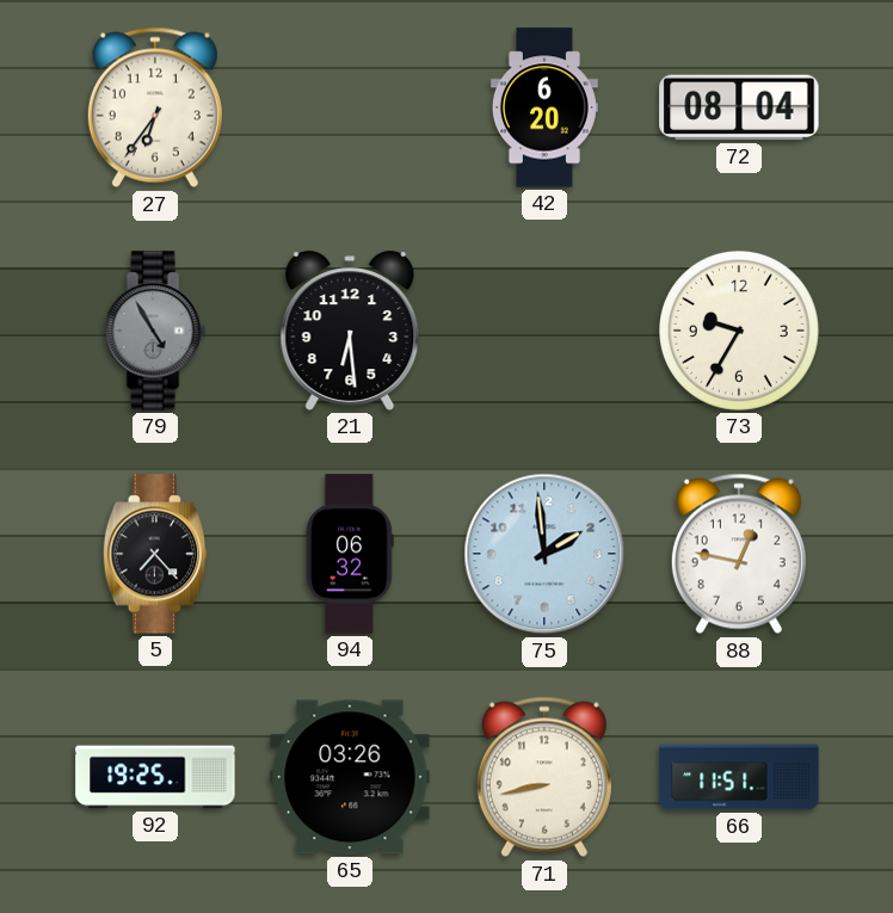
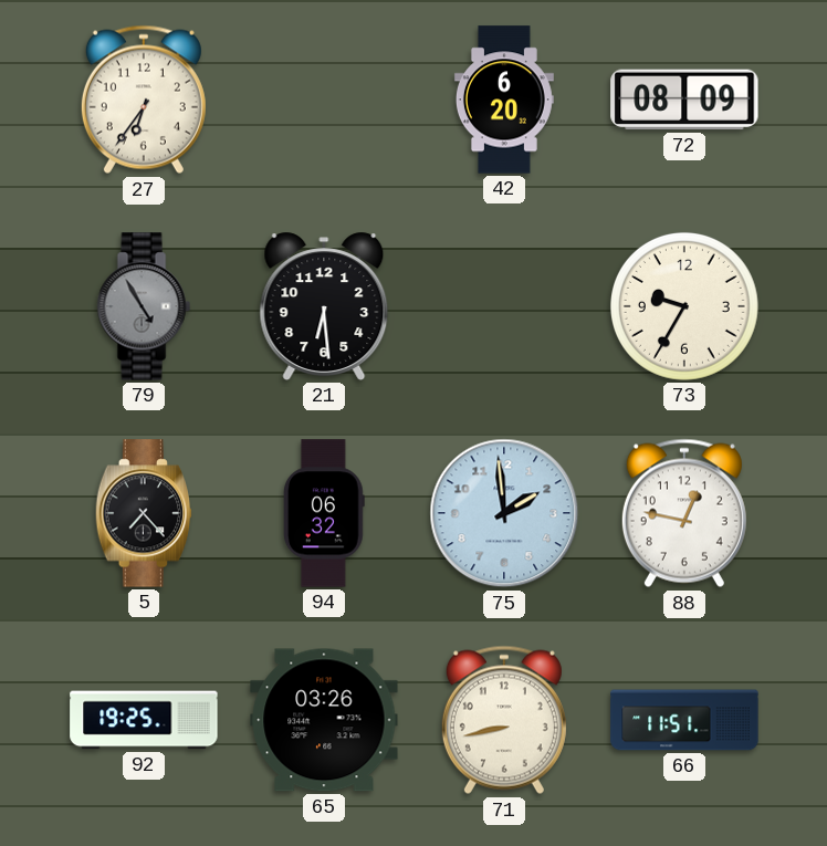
72: 08:04 -> 08:09
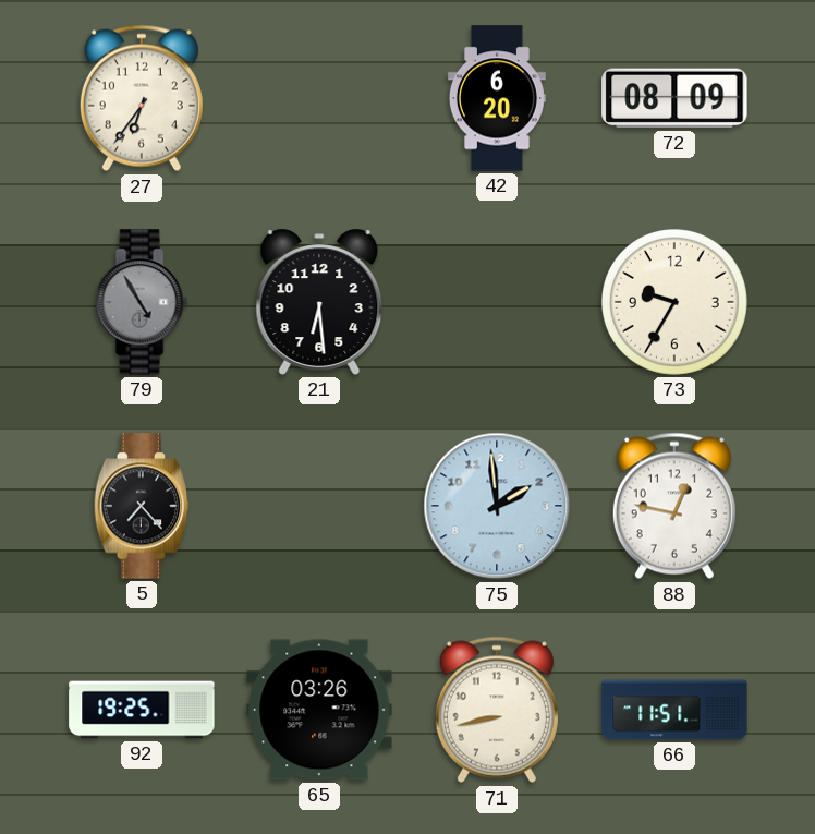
94: 06:32 -> none
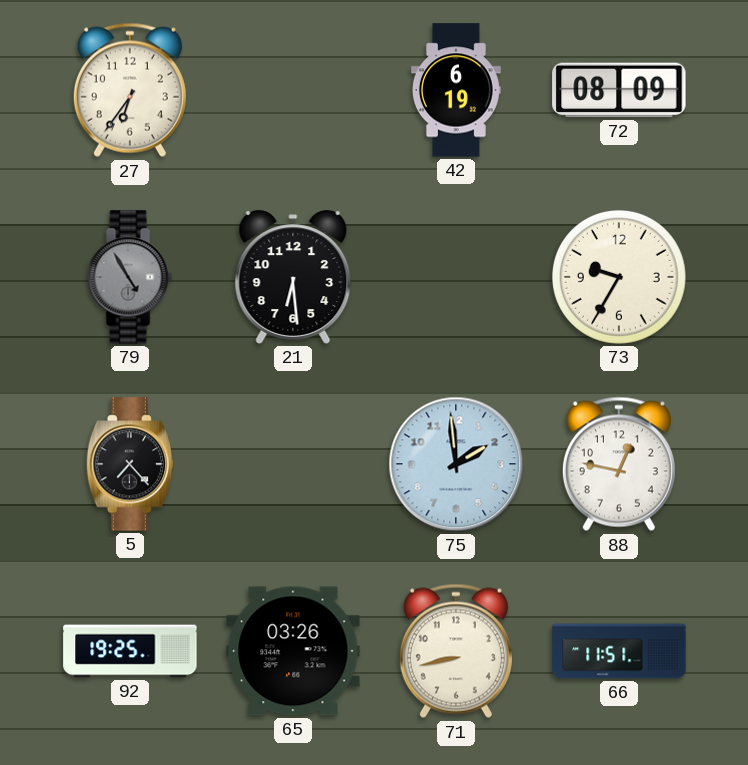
42: 6:20 -> 6:19
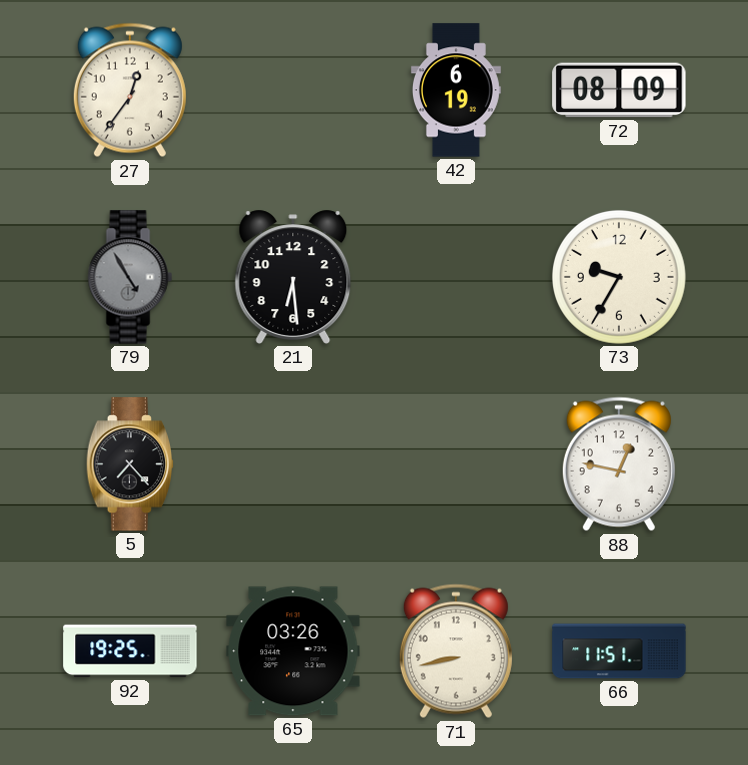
27: 6:36 -> 12:36
75: 1:59 -> none
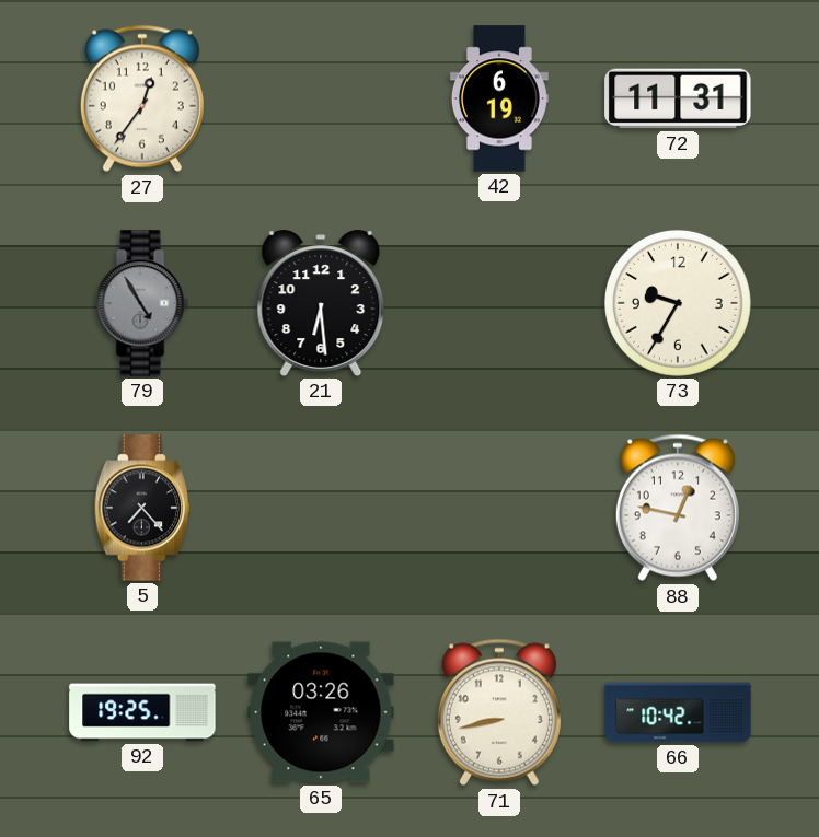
72: 08:09 -> 11:31
66: 11:51 -> 10:42
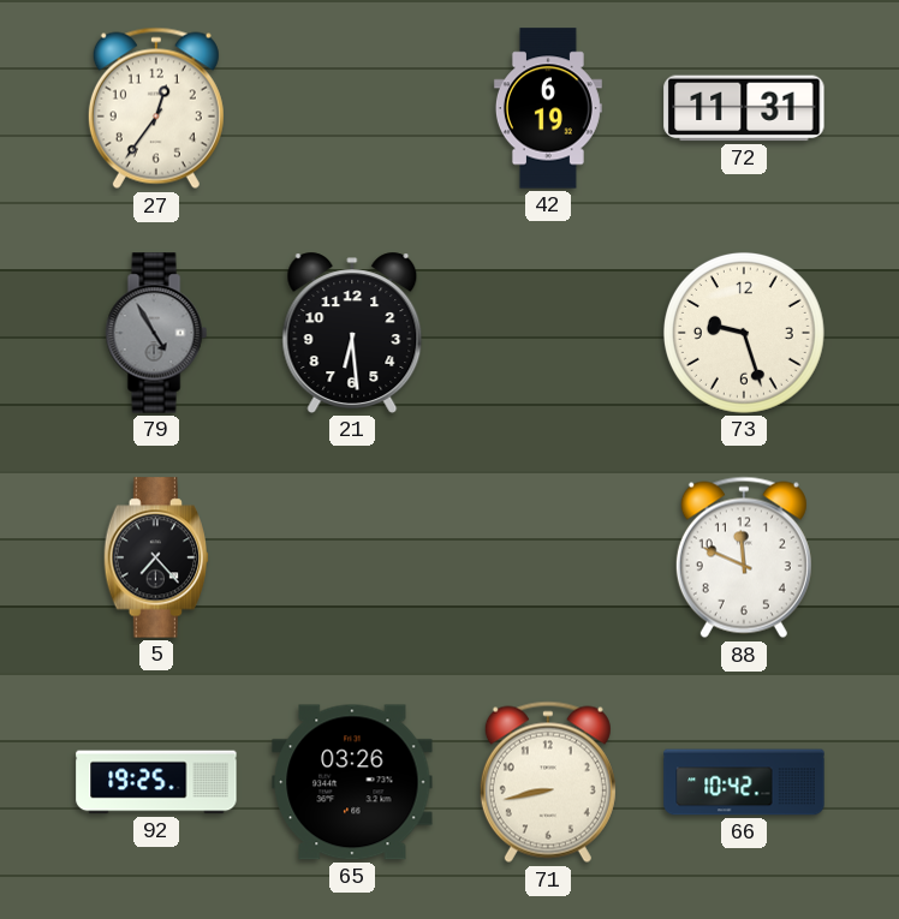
73: 9:35 -> 9:27
88: 12:47 -> 11:49
